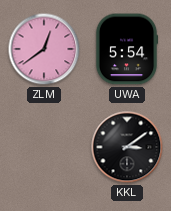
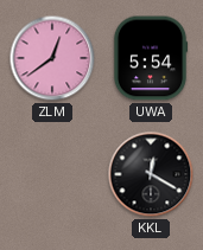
KKL: 3:09 -> 12:20
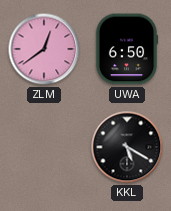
UWA: 5:54 -> 6:50
KKL: 12:20 -> 5:20
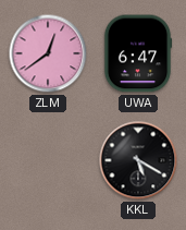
UWA: 6:50 -> 6:47
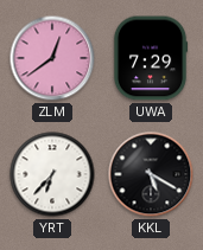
UWA: 6:47 -> 7:29
YRT: none -> 6:37
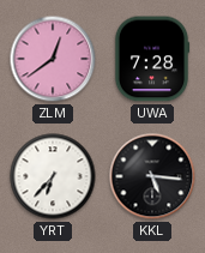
UWA: 7:29 -> 7:28
KKL: 5:20 -> 5:16
